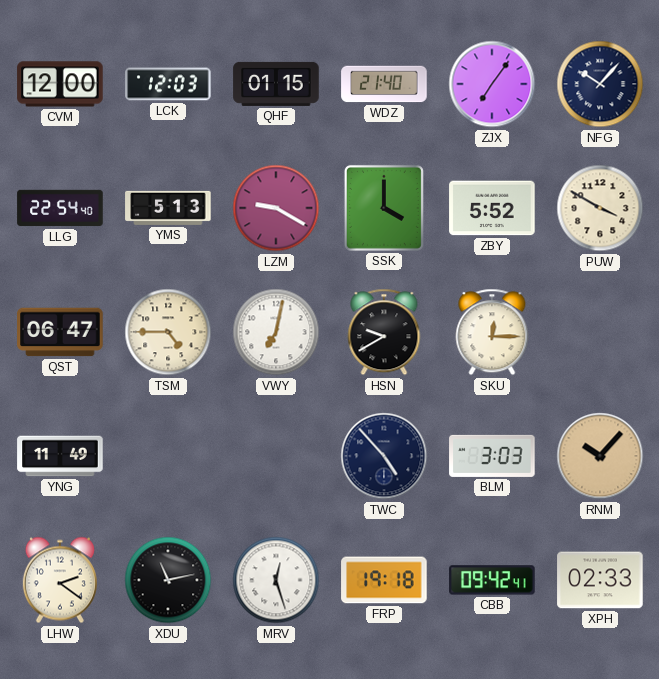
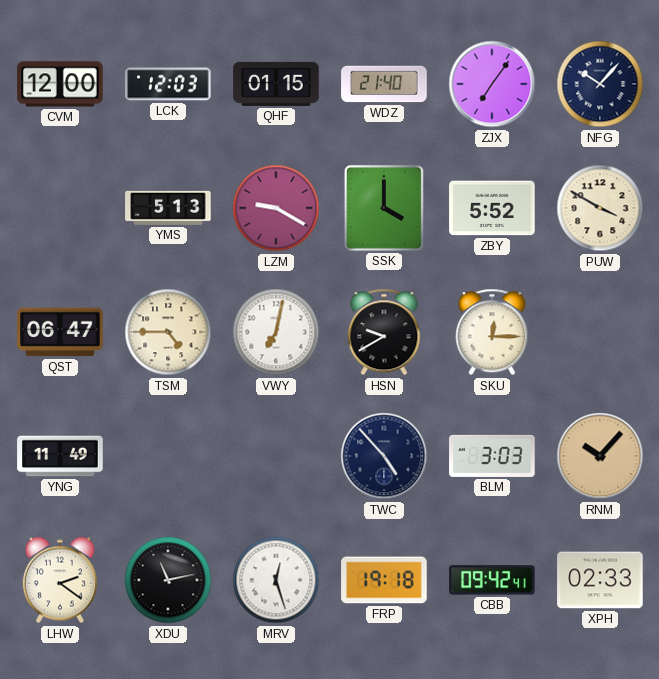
LLG: 22:54 -> none
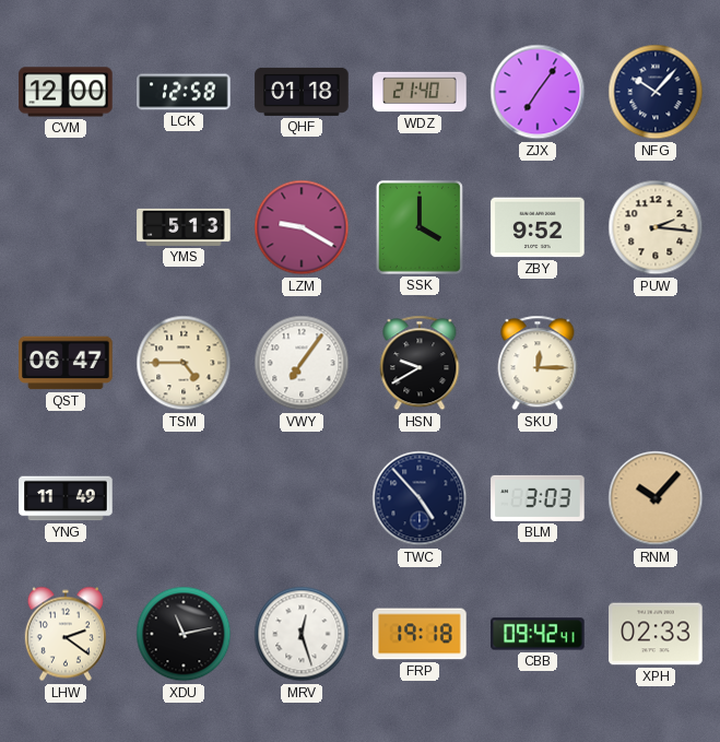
LCK: 12:03 -> 12:58
QHF: 01:15 -> 01:18
ZBY: 5:52 -> 9:52
PUW: 3:50 -> 2:16
VWY: 7:02 -> 7:06
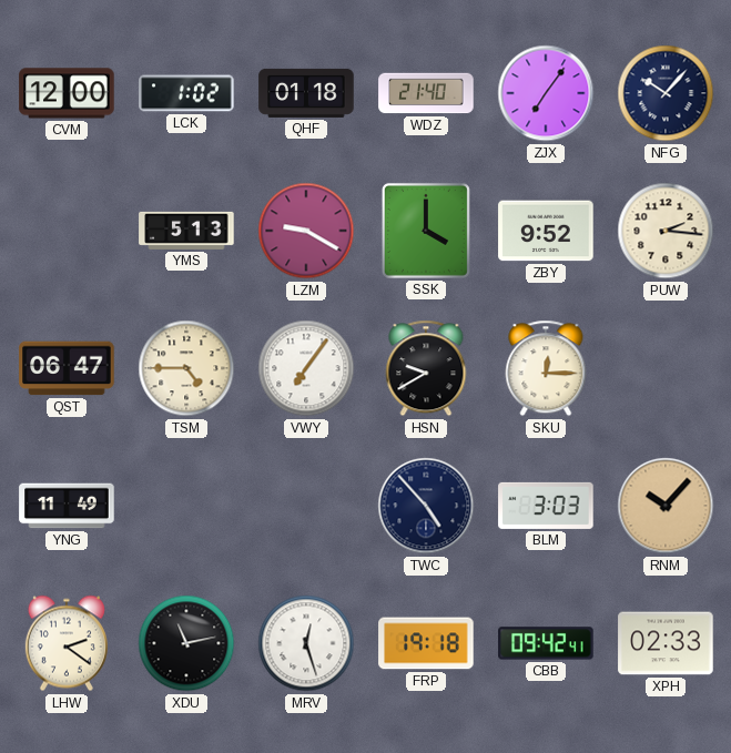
LCK: 12:58 -> 1:02
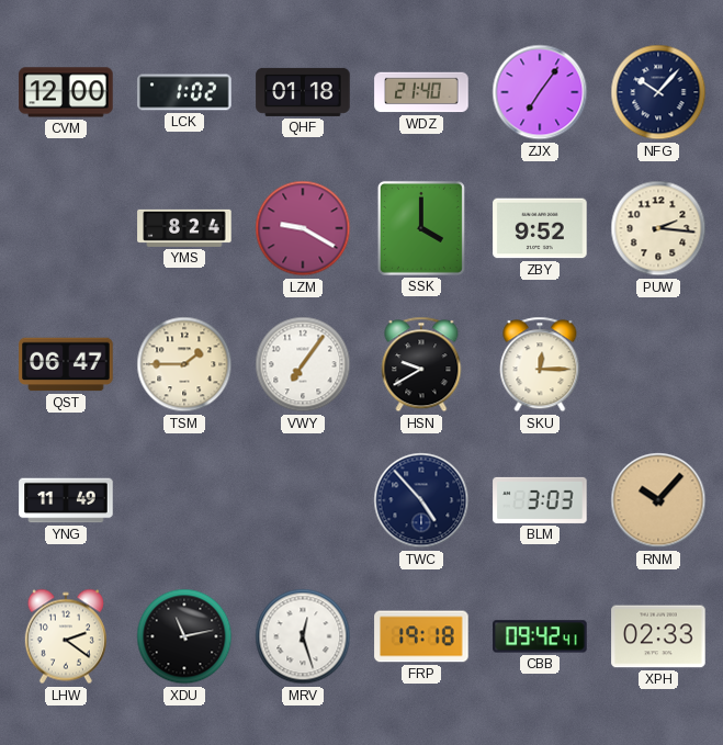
YMS: 5:13 -> 8:24
TSM: 4:45 -> 1:45
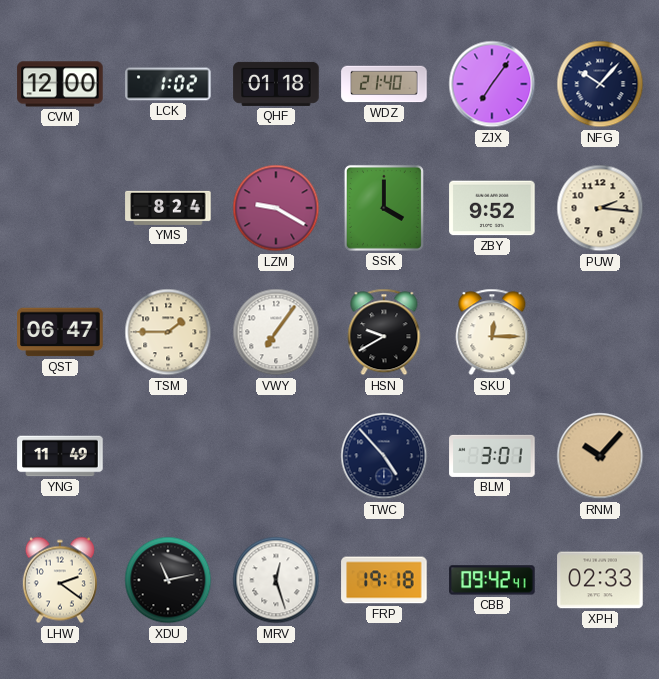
BLM: 3:03 -> 3:01
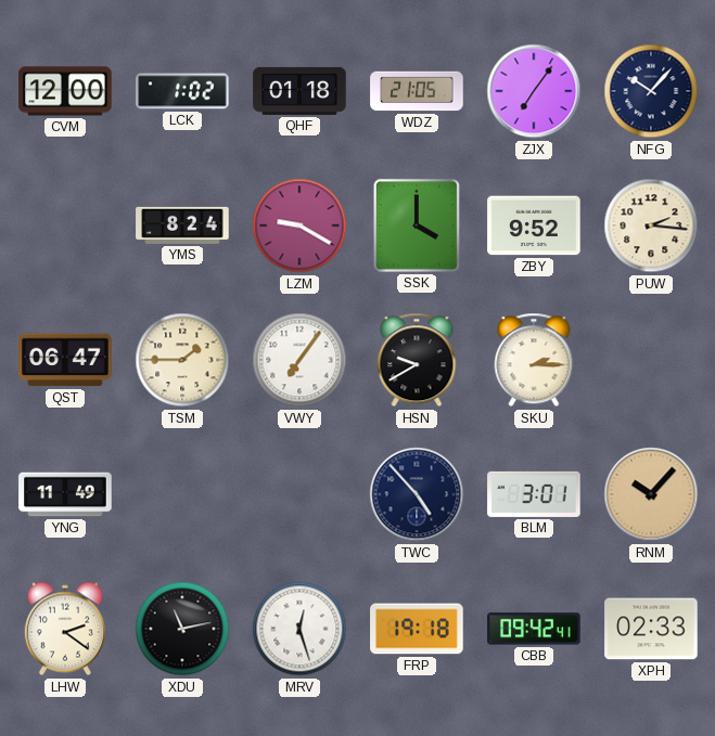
WDZ: 21:40 -> 21:05
SKU: 12:15 -> 2:15
